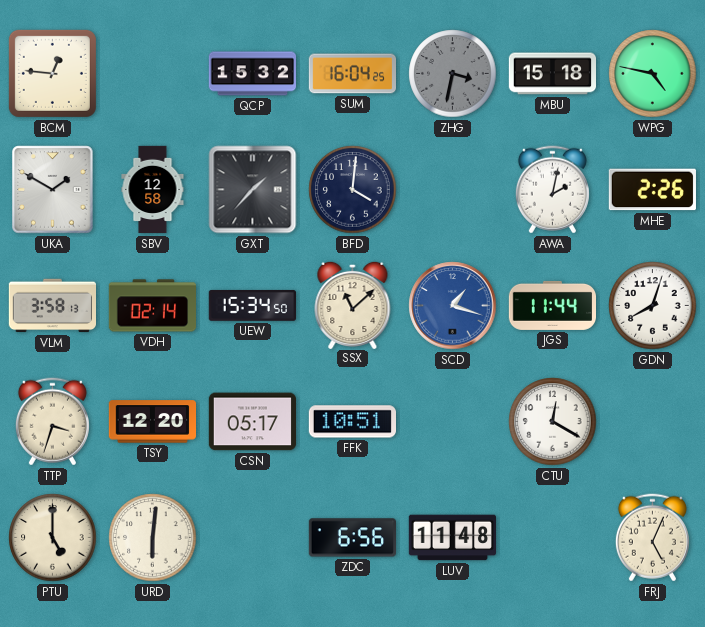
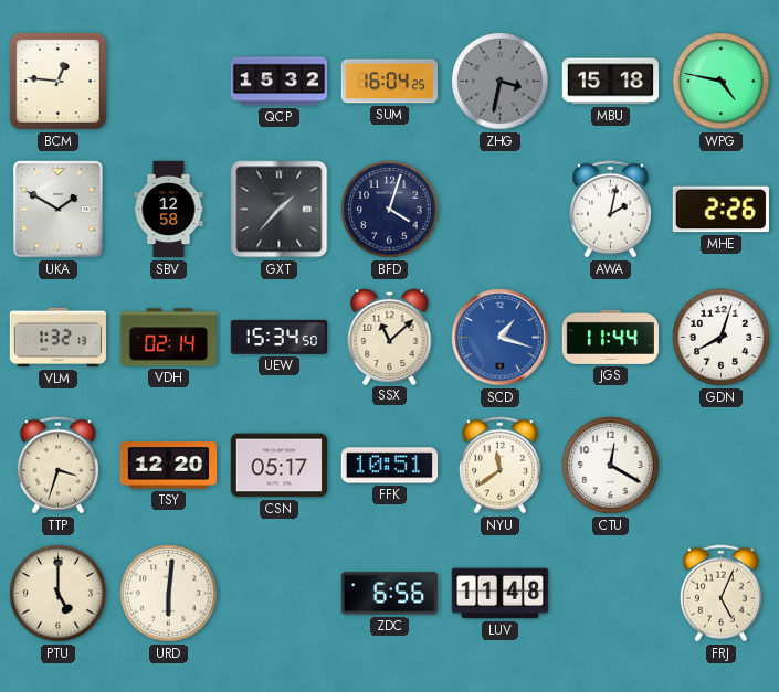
BFD: 4:01 -> 4:03
VLM: 3:58 -> 1:32
NYU: none -> 11:39
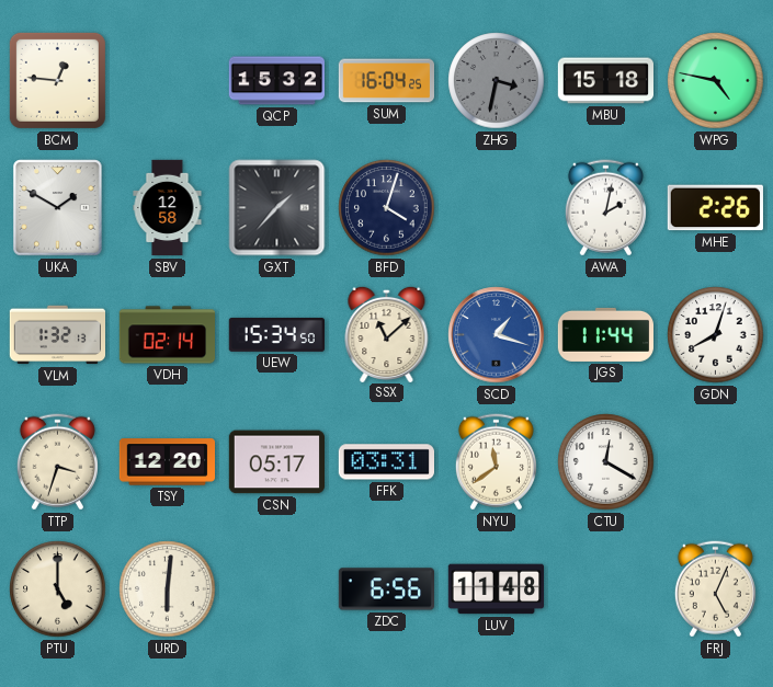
FFK: 10:51 -> 03:31
